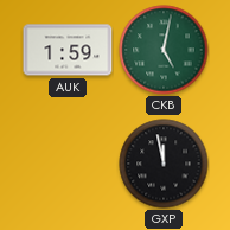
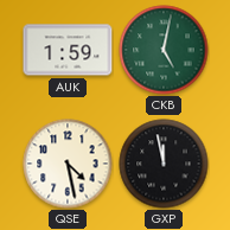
QSE: none -> 4:28
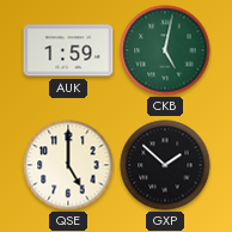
QSE: 4:28 -> 5:00
GXP: 11:58 -> 1:52
